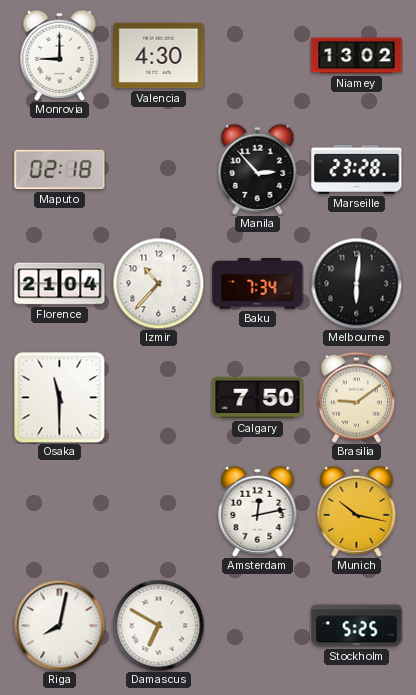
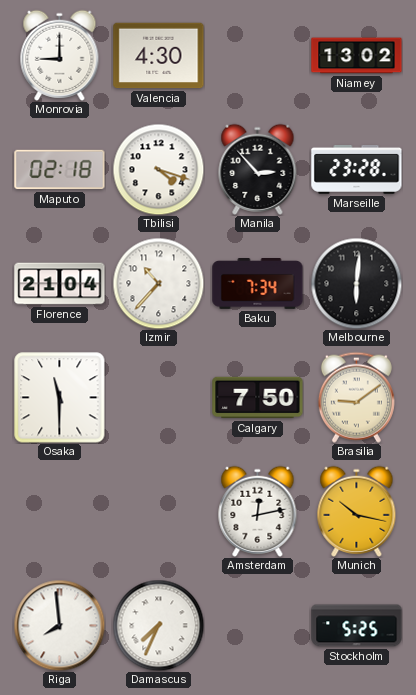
Tbilisi: none -> 4:18
Riga: 8:02 -> 7:59
Damascus: 6:50 -> 7:34
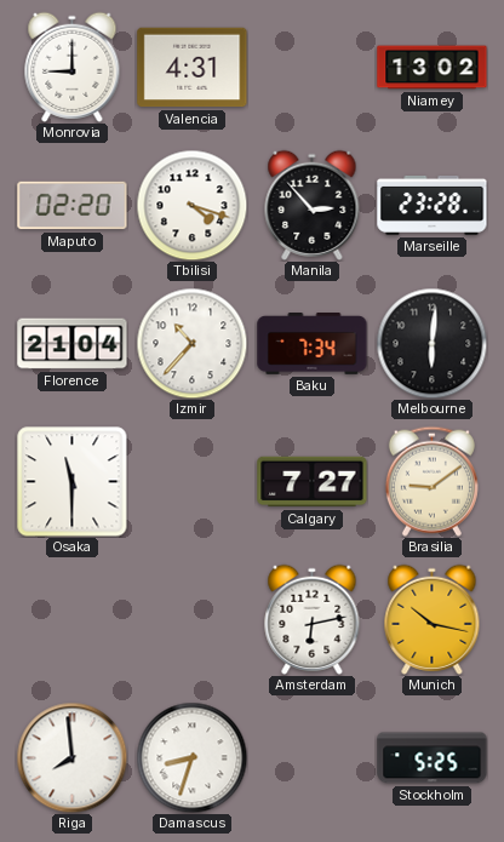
Valencia: 4:30 -> 4:31
Maputo: 02:18 -> 02:20
Calgary: 7:50 -> 7:27
Amsterdam: 12:13 -> 6:13
Damascus: 7:34 -> 8:33
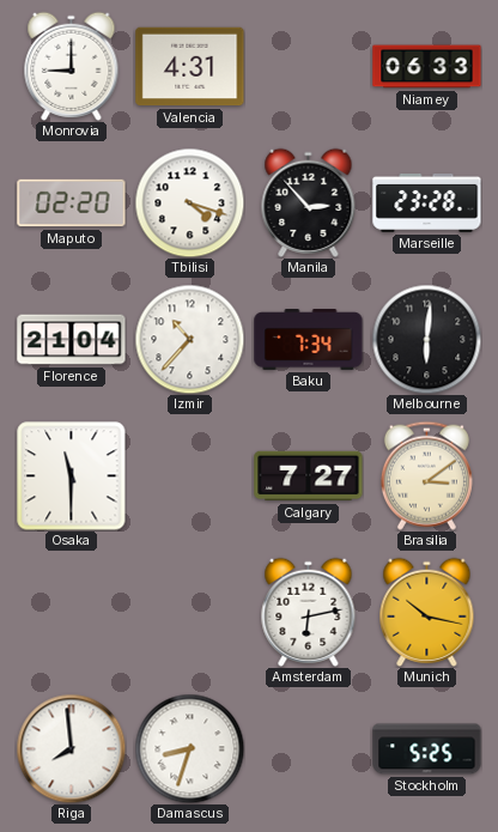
Niamey: 13:02 -> 06:33
Brasilia: 9:09 -> 3:09
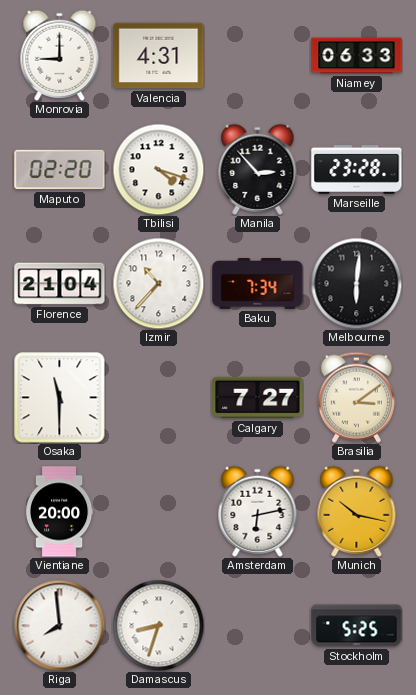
Vientiane: none -> 20:00
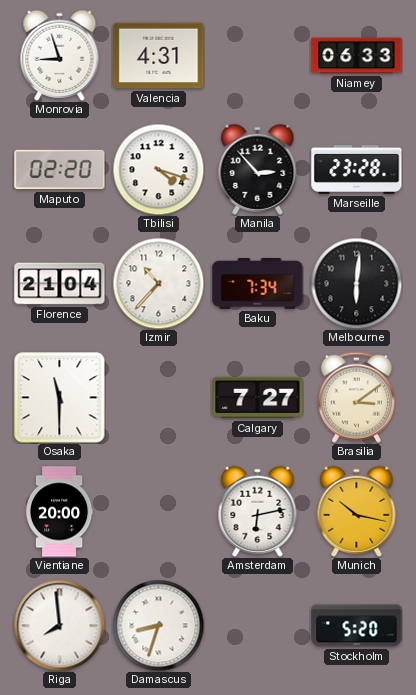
Monrovia: 9:00 -> 8:57
Stockholm: 5:25 -> 5:20
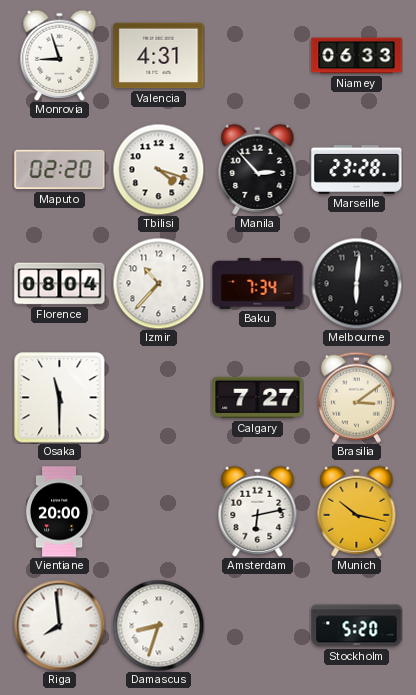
Florence: 21:04 -> 08:04
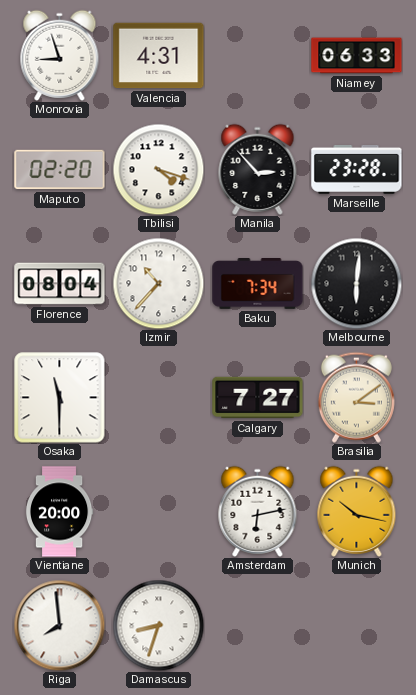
Stockholm: 5:20 -> none
